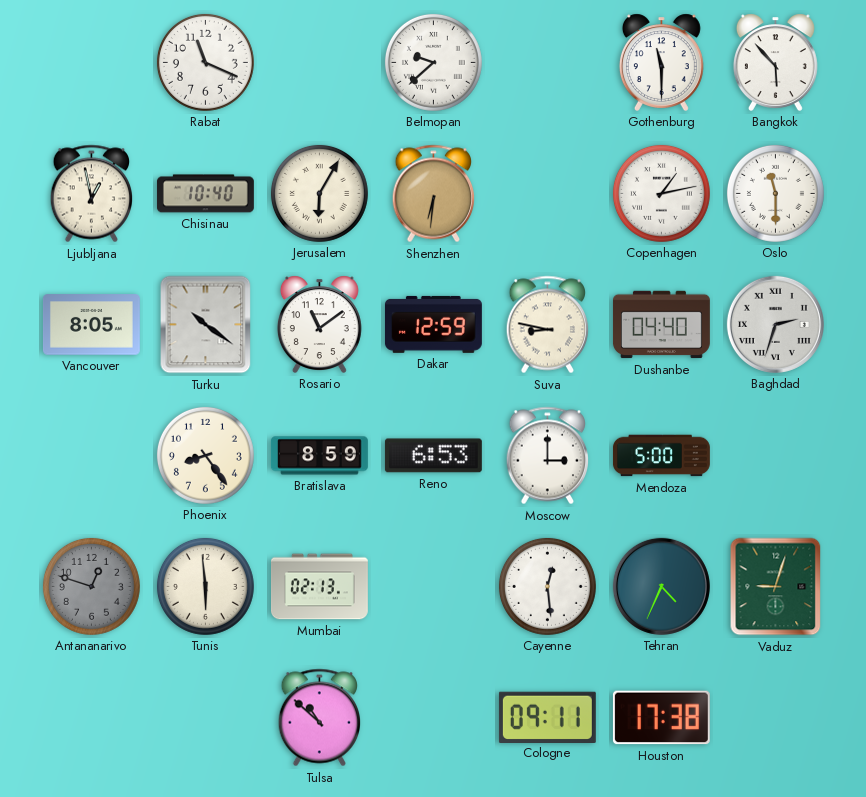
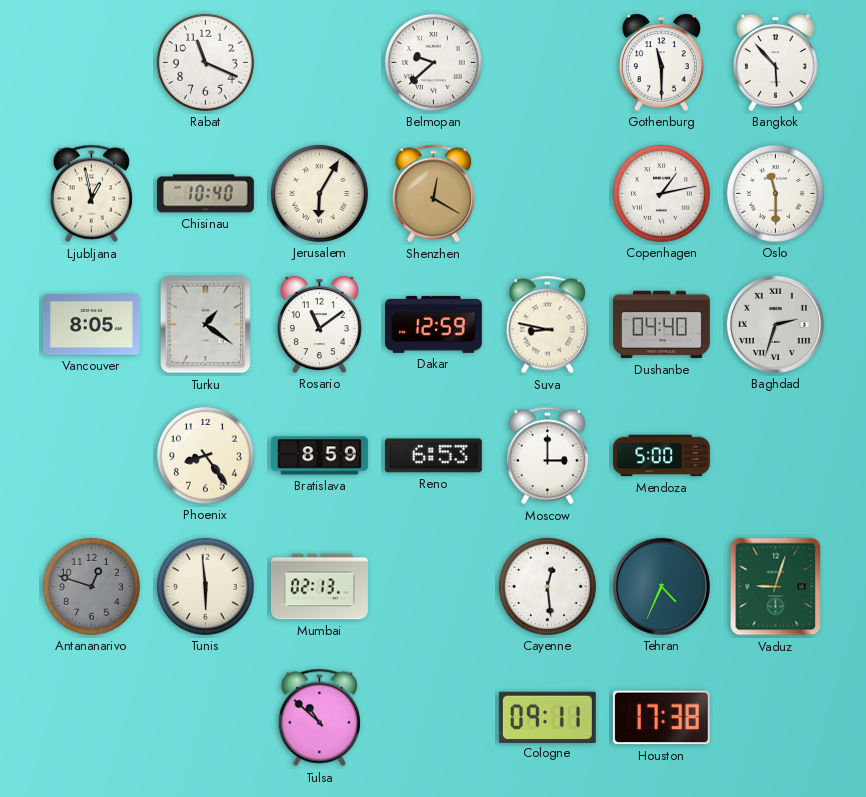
Shenzhen: 6:31 -> 12:20
Turku: 10:21 -> 1:21
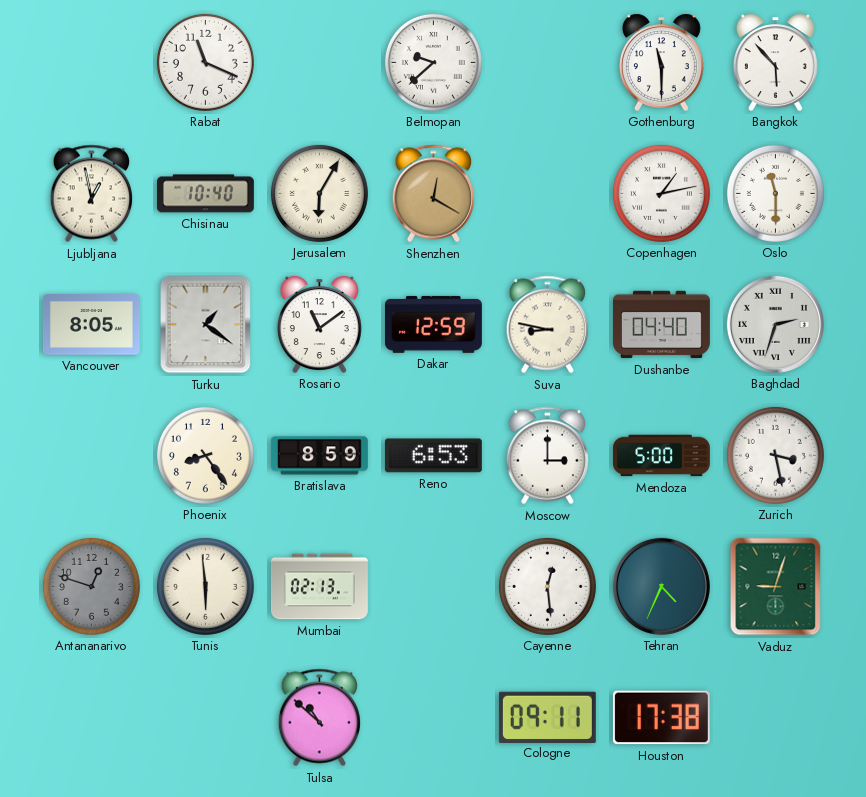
Zurich: none -> 3:28
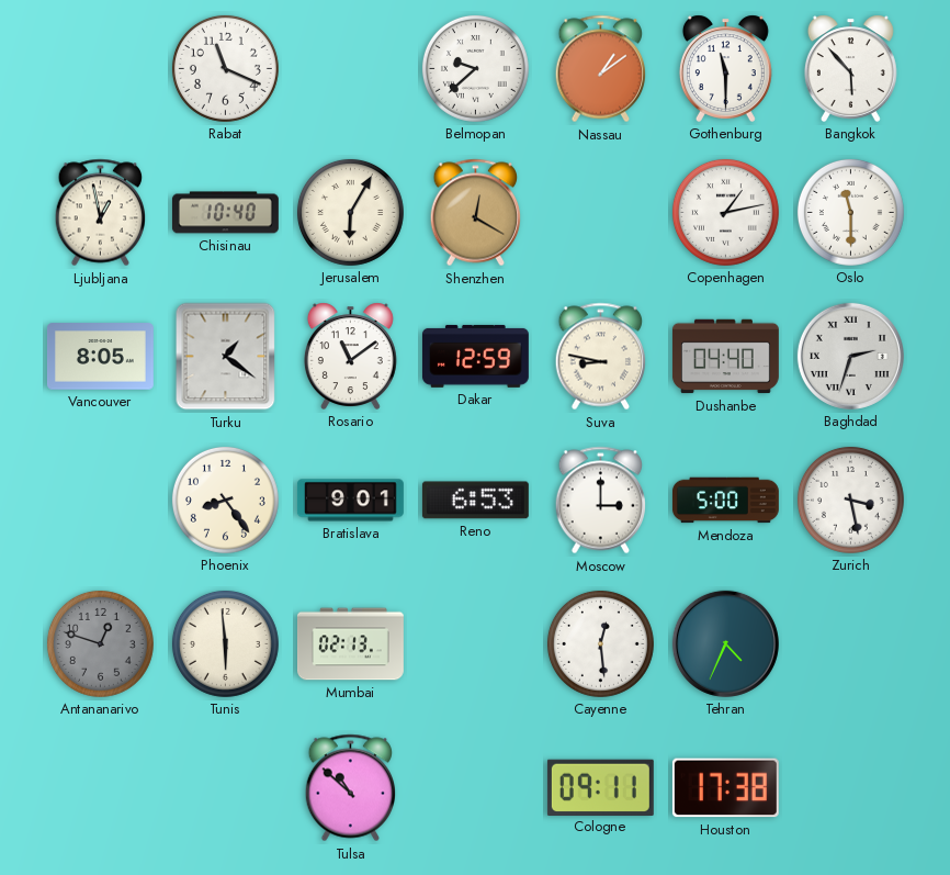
Nassau: none -> 1:09
Bratislava: 8:59 -> 9:01
Vaduz: 9:03 -> none
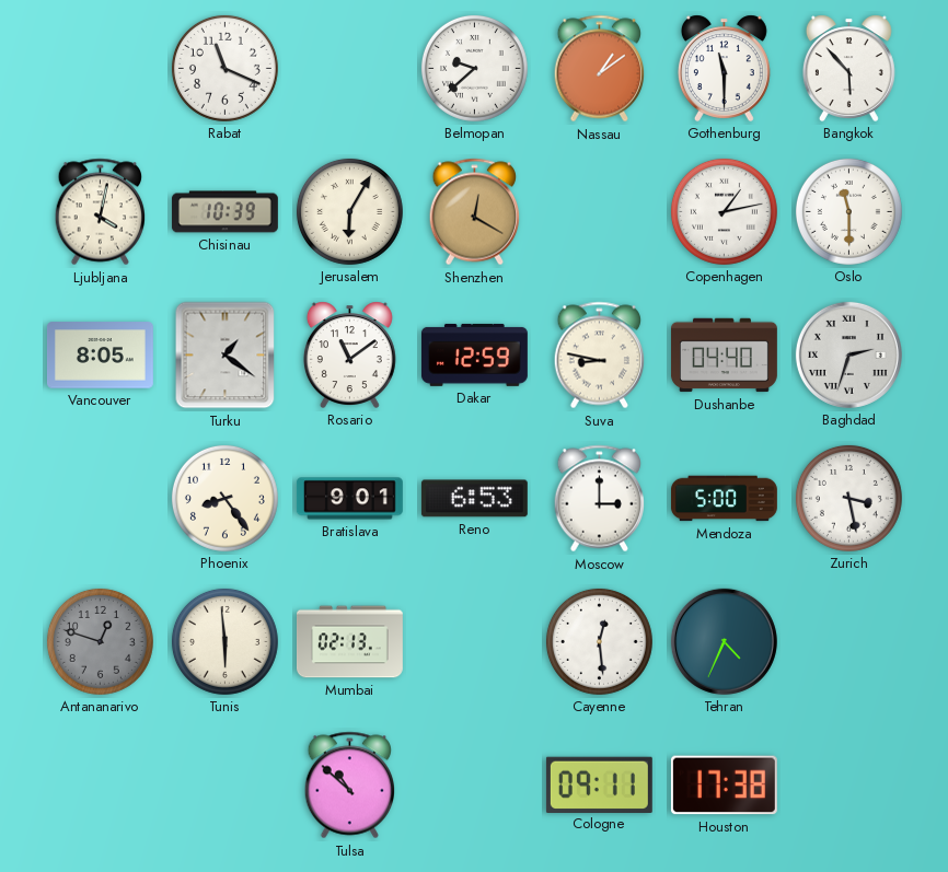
Ljubljana: 12:58 -> 4:02
Chisinau: 10:40 -> 10:39
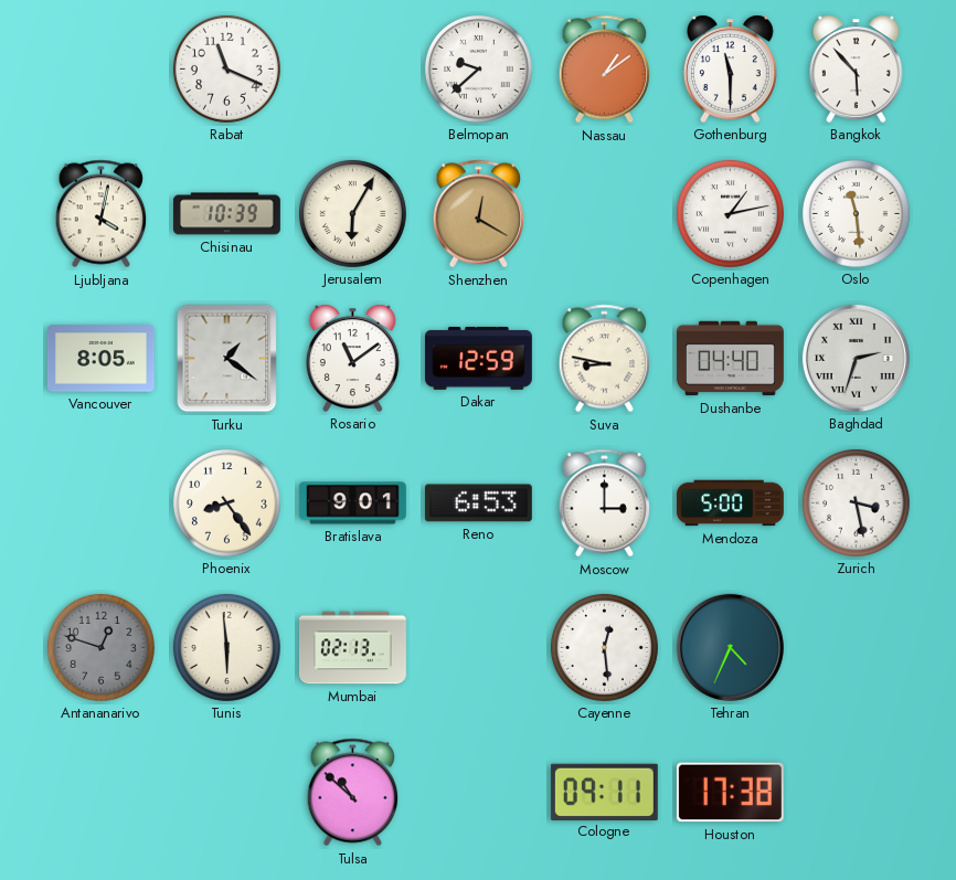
Oslo: 11:30 -> 11:29
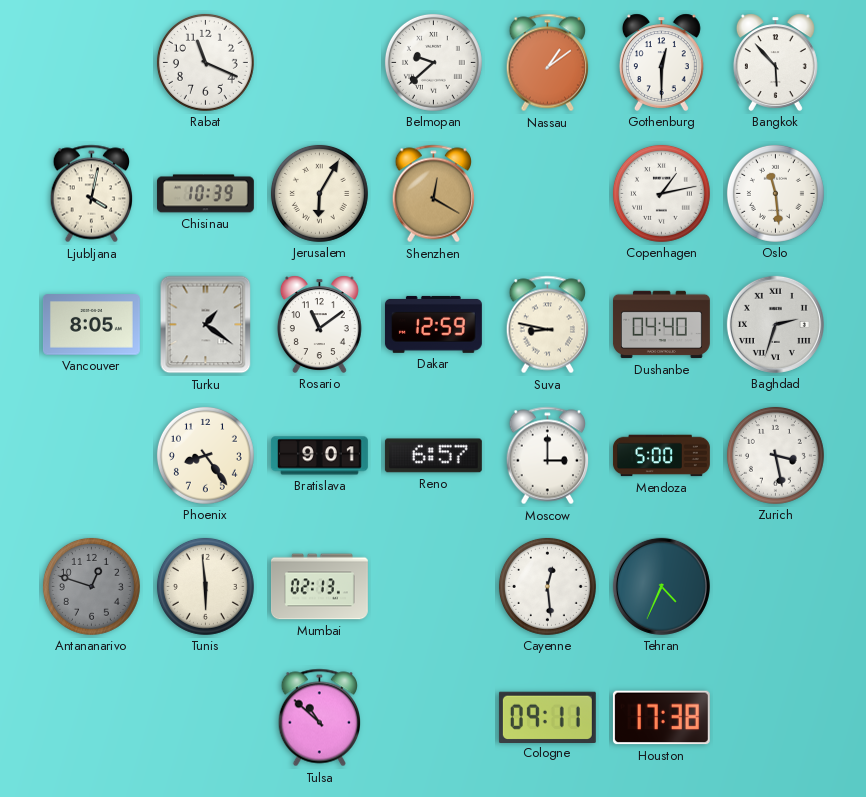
Gothenburg: 11:30 -> 12:30
Reno: 6:53 -> 6:57
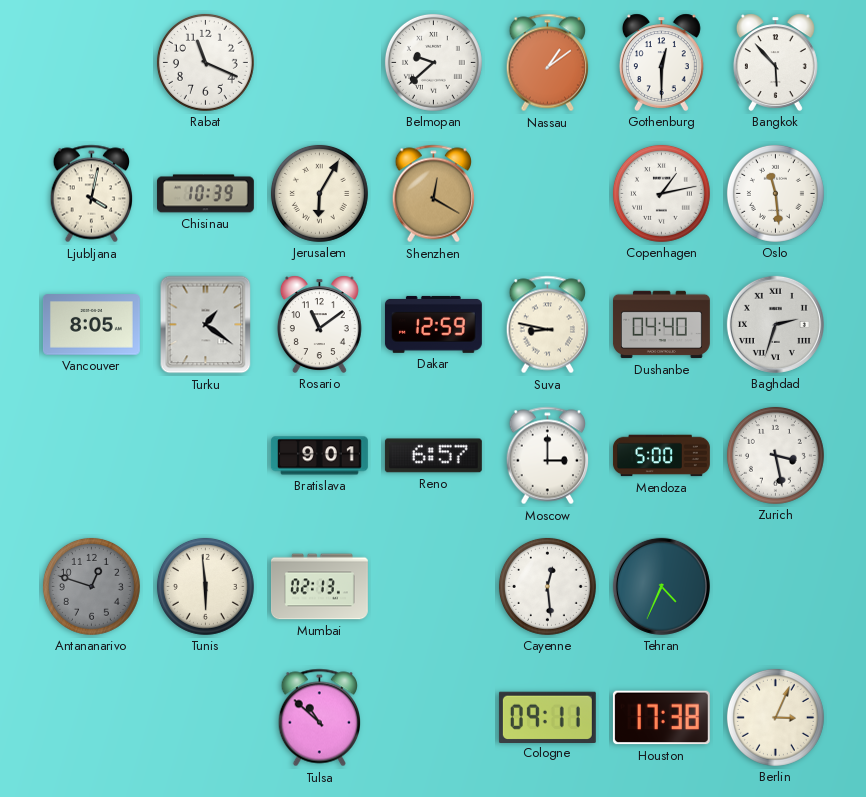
Phoenix: 8:24 -> none
Berlin: none -> 3:04
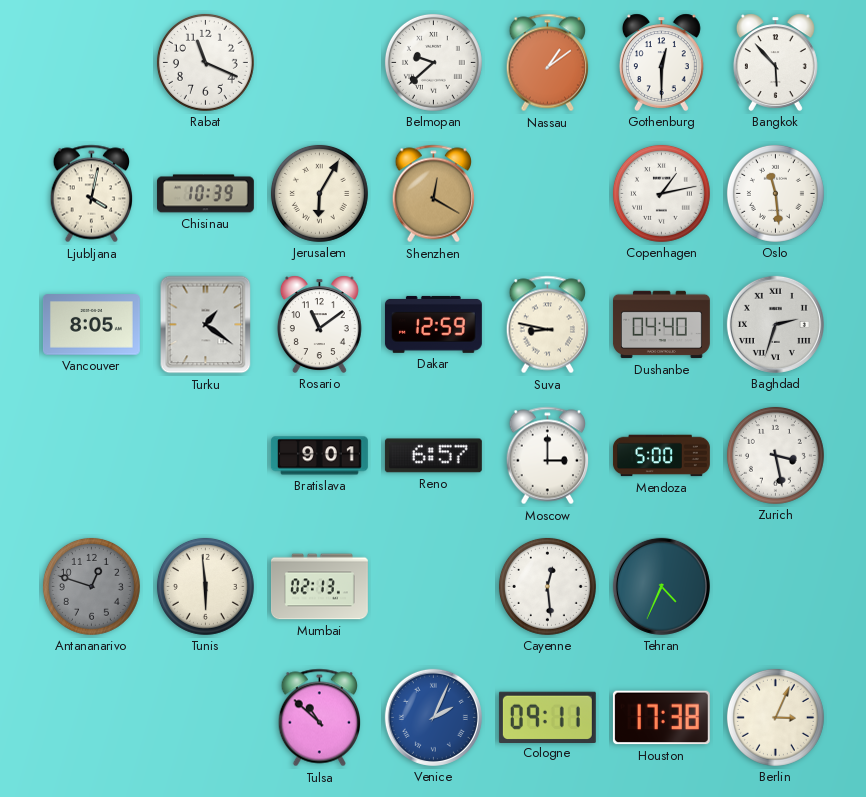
Venice: none -> 2:04
